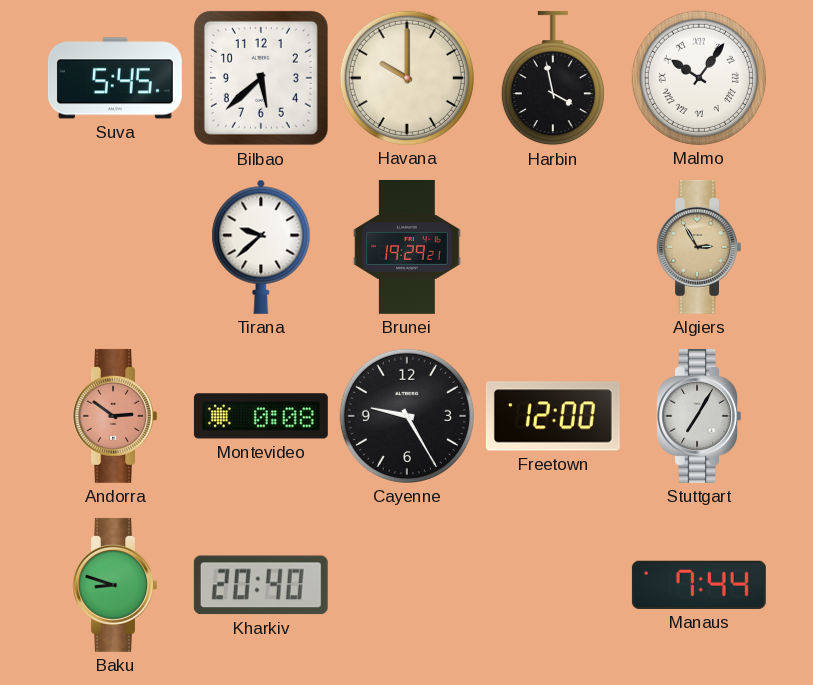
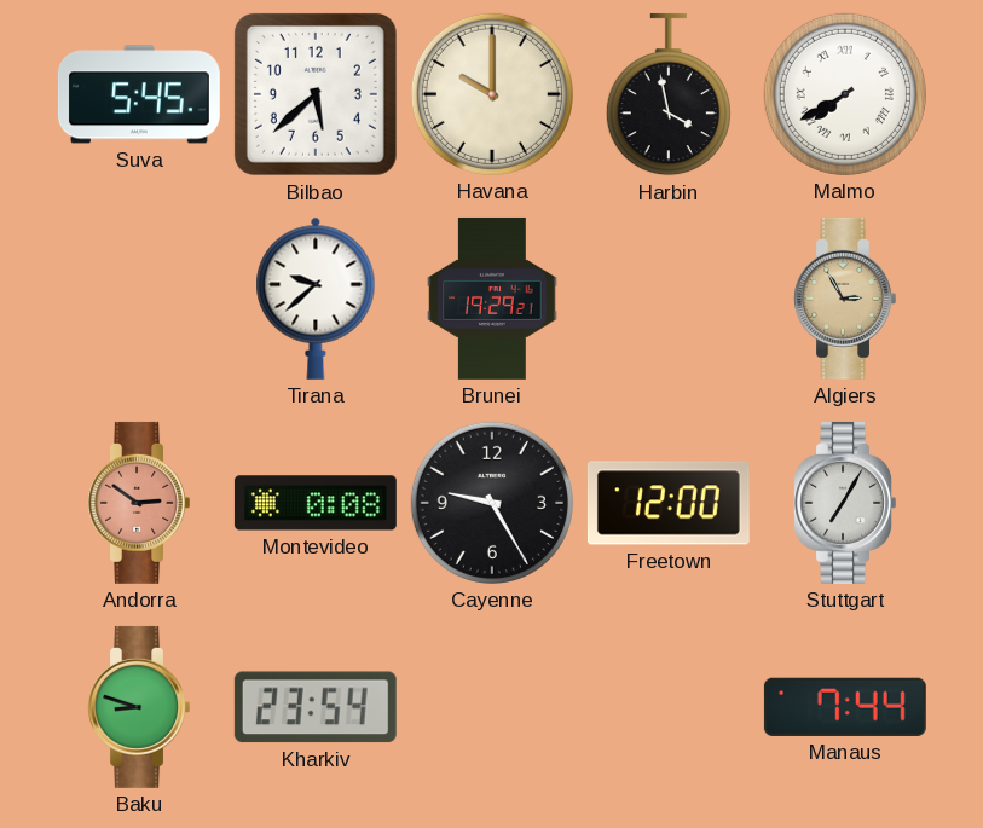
Malmo: 10:06 -> 7:40
Kharkiv: 20:40 -> 23:54
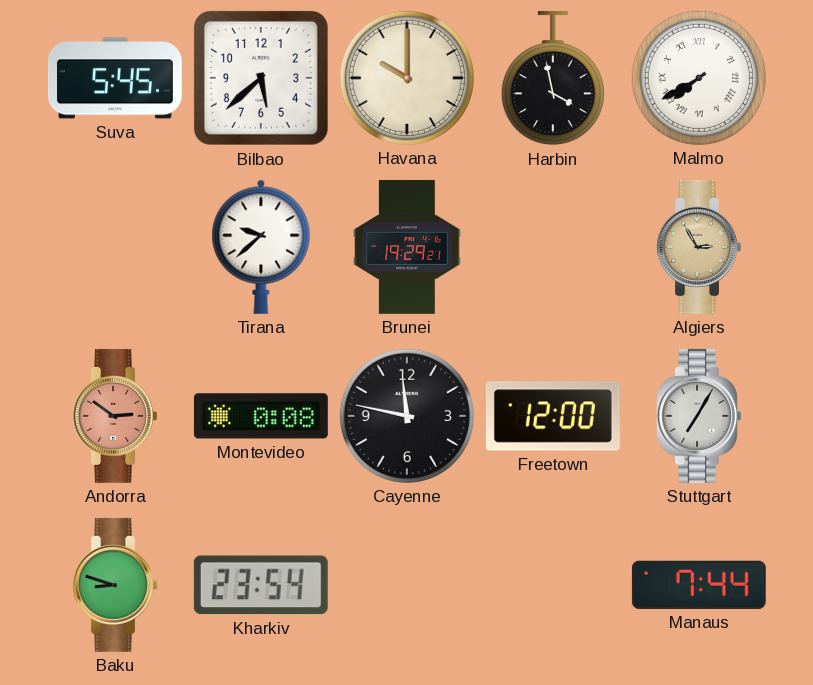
Cayenne: 9:25 -> 11:47
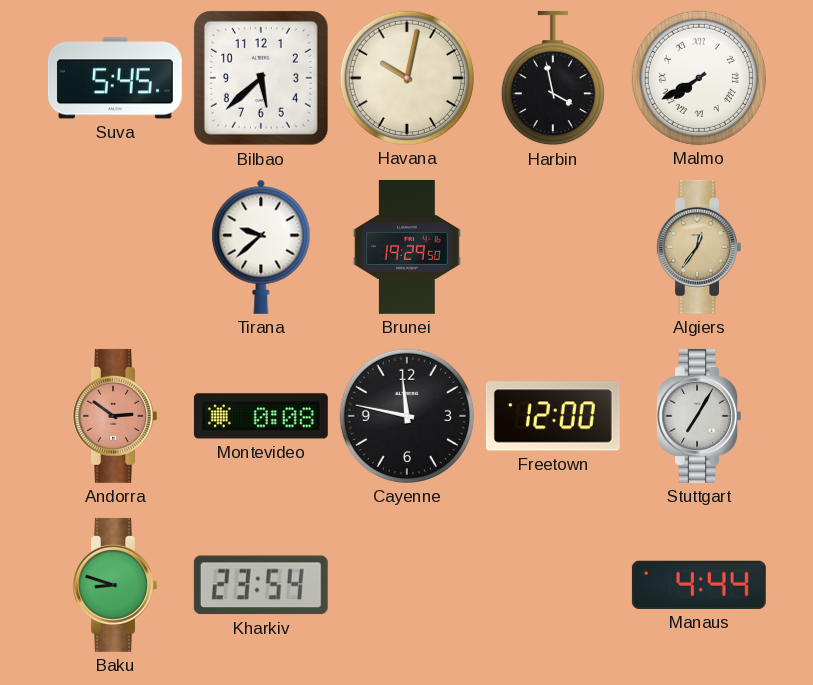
Havana: 10:00 -> 10:02
Brunei: 19:29:21 -> 19:29:50
Algiers: 2:55 -> 12:36
Manaus: 7:44 -> 4:44
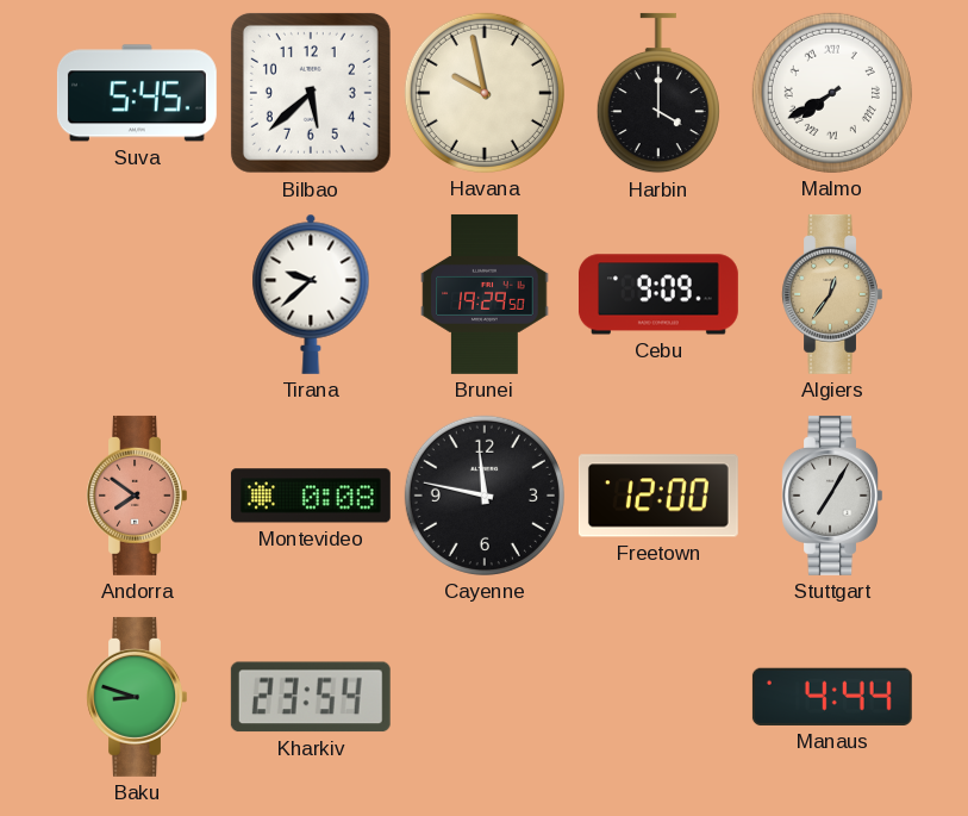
Havana: 10:02 -> 9:58
Harbin: 3:58 -> 4:00
Cebu: none -> 9:09
Andorra: 2:51 -> 7:51
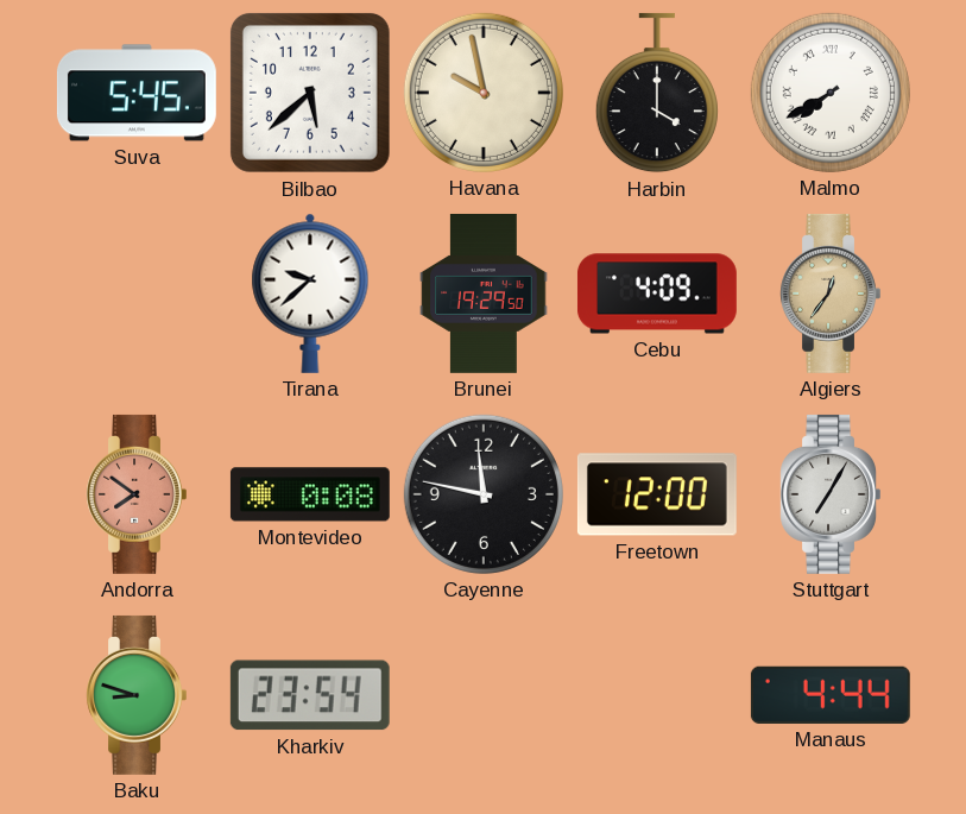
Cebu: 9:09 -> 4:09
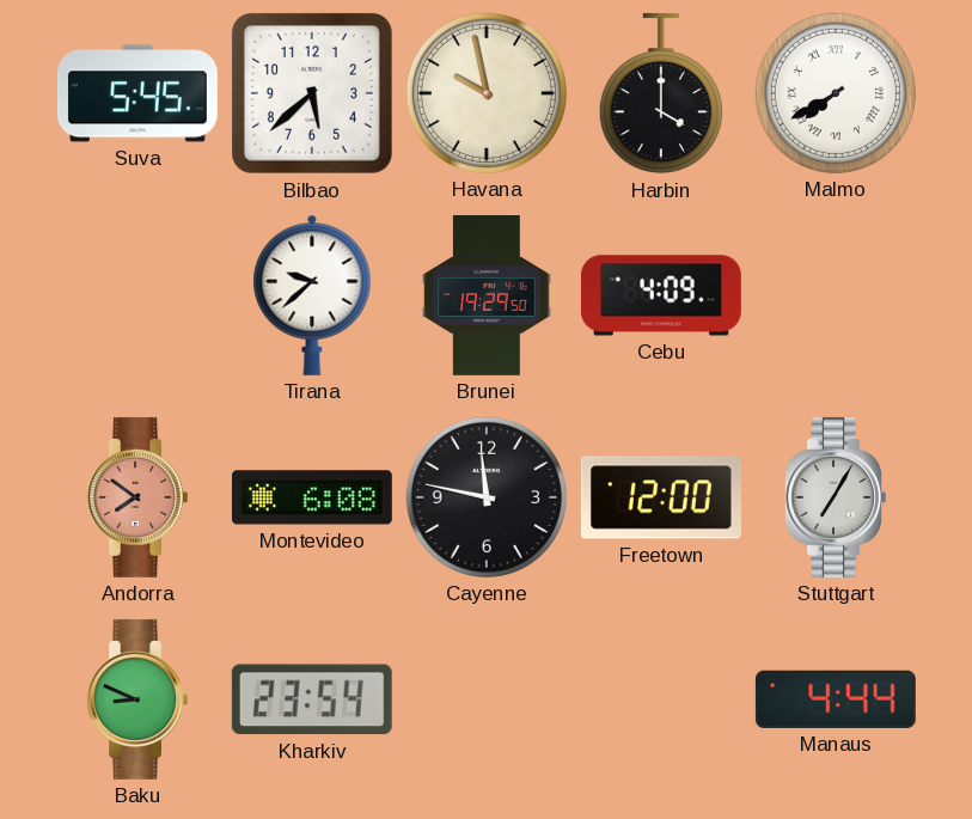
Algiers: 12:36 -> none
Montevideo: 0:08 -> 6:08
Baku: 8:48 -> 8:49
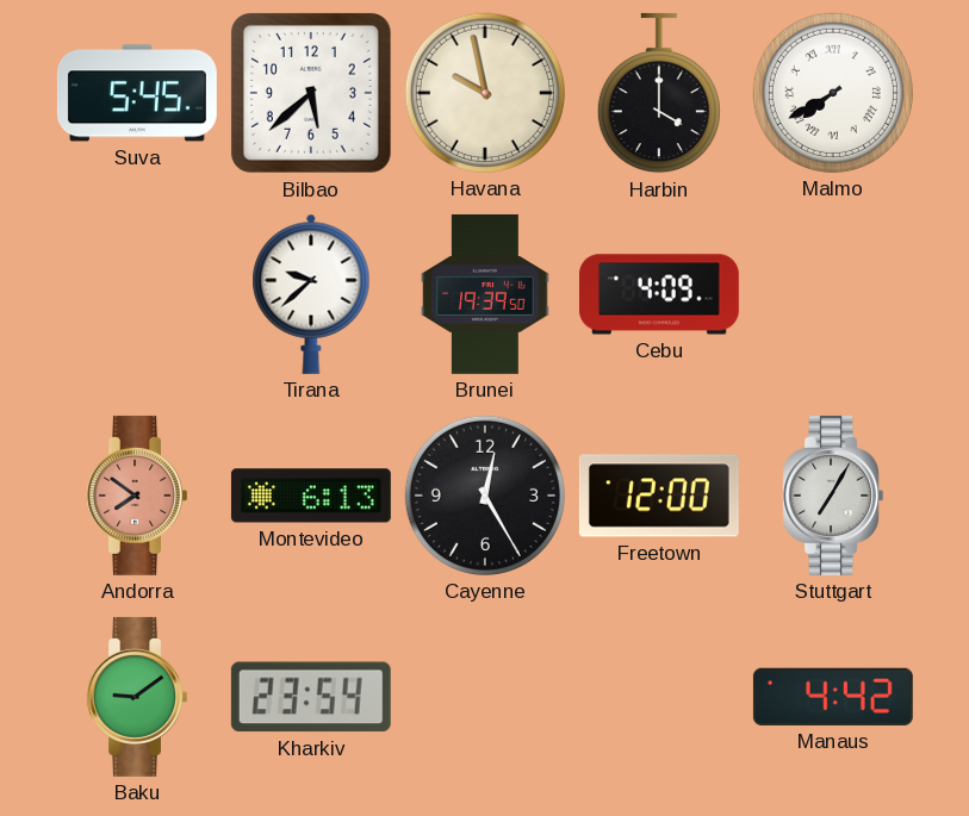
Brunei: 19:29 -> 19:39
Montevideo: 6:08 -> 6:13
Cayenne: 11:47 -> 12:25
Baku: 8:49 -> 9:09
Manaus: 4:44 -> 4:42
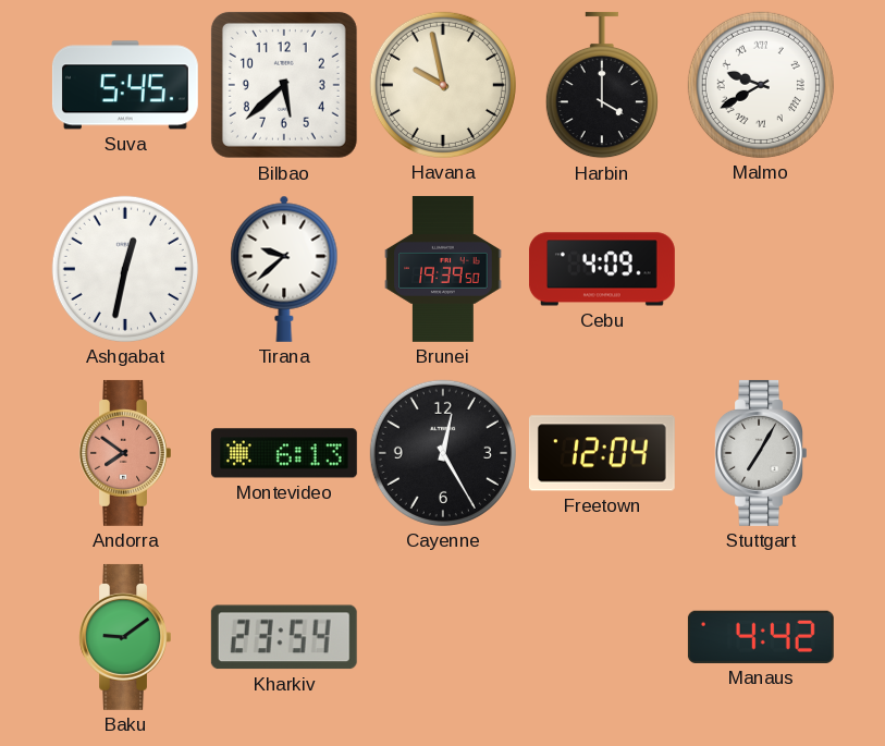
Malmo: 7:40 -> 9:40
Ashgabat: none -> 12:32
Freetown: 12:00 -> 12:04
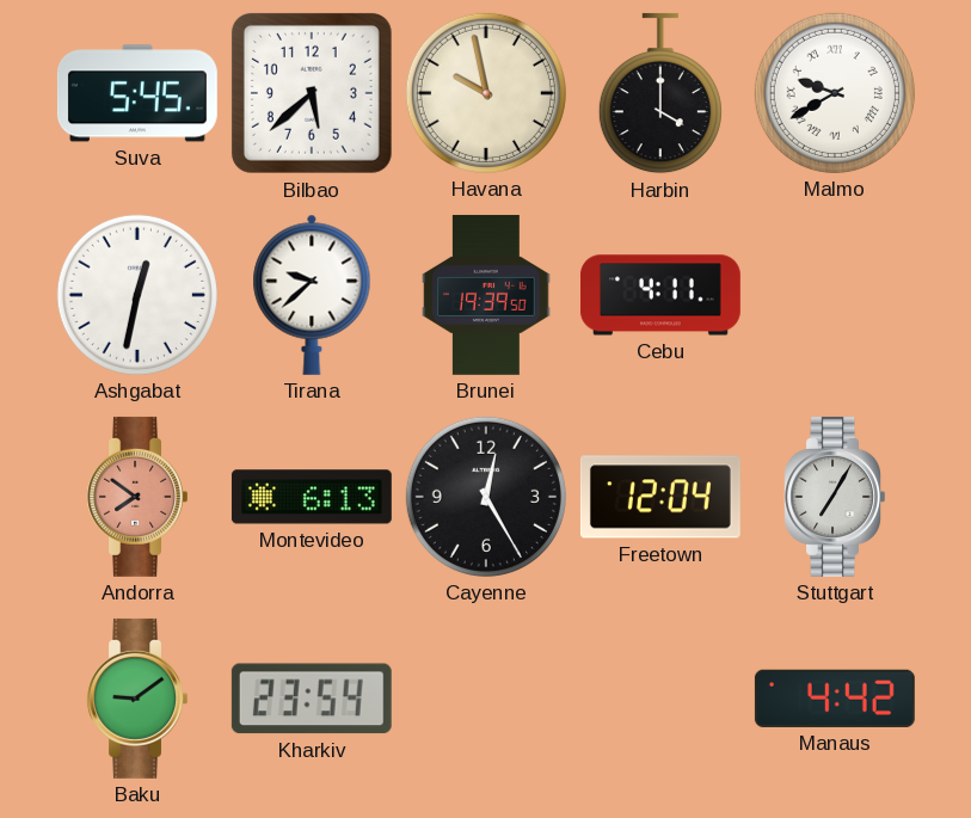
Cebu: 4:09 -> 4:11
